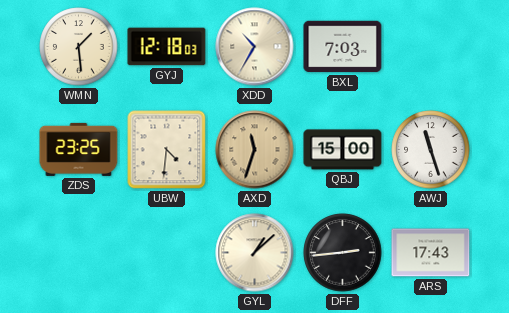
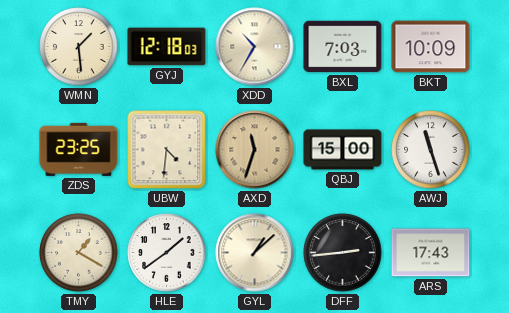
BKT: none -> 10:09
TMY: none -> 1:20
HLE: none -> 1:39
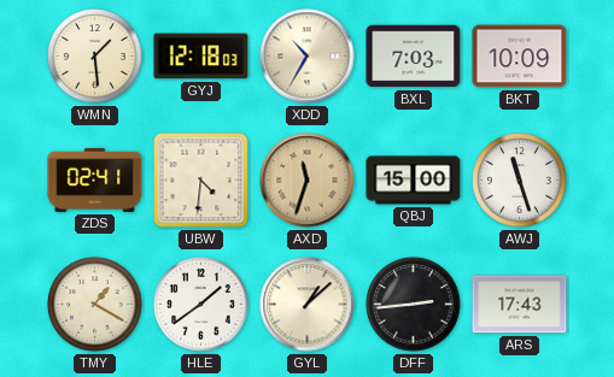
ZDS: 23:25 -> 02:41
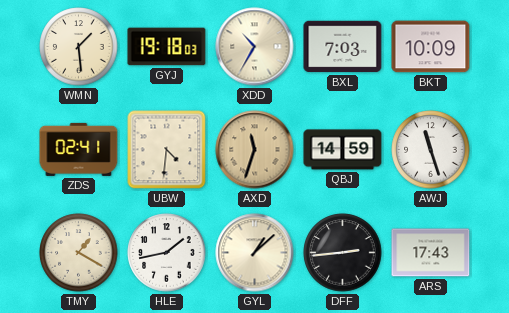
GYJ: 12:18 -> 19:18
QBJ: 15:00 -> 14:59
HLE: 1:39 -> 1:43
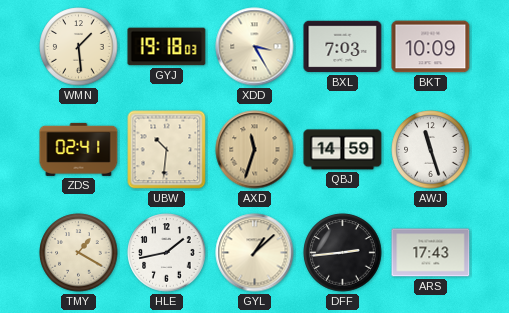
XDD: 10:35 -> 3:25
UBW: 4:31 -> 10:31
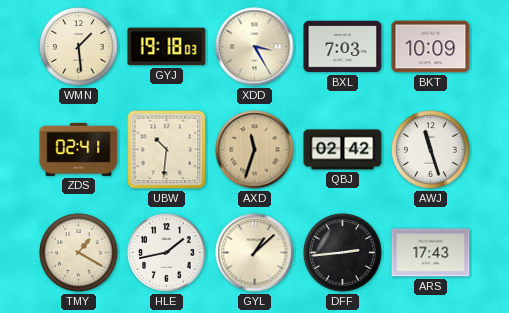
QBJ: 14:59 -> 02:42
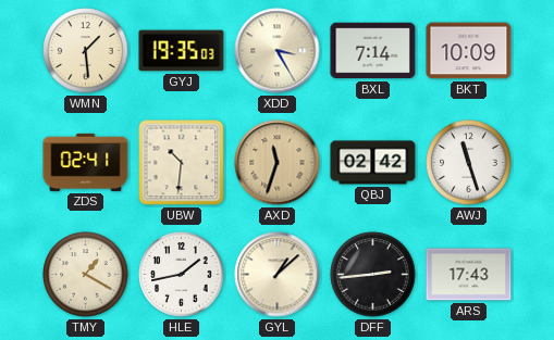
GYJ: 19:18 -> 19:35
BXL: 7:03 -> 7:14
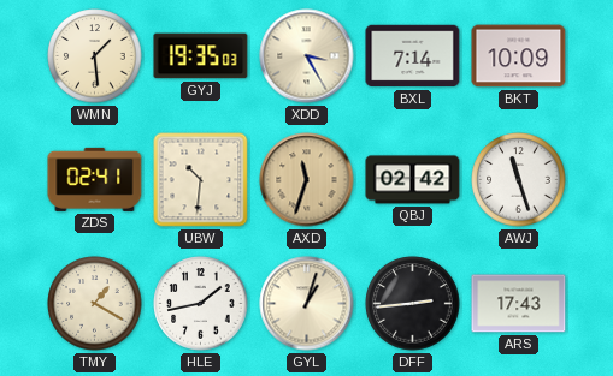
GYL: 1:08 -> 1:03
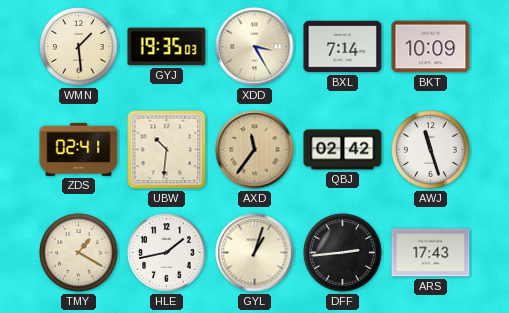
AXD: 11:33 -> 11:36
